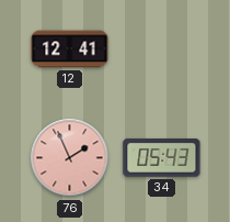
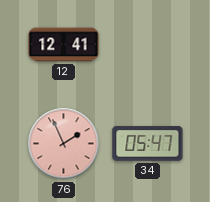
34: 05:43 -> 05:47
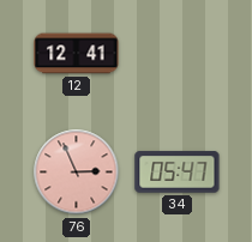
76: 1:56 -> 2:56
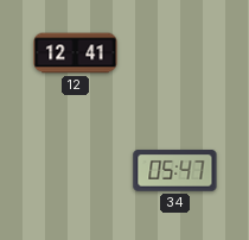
76: 2:56 -> none
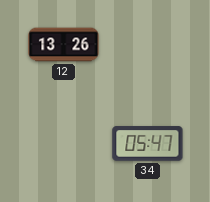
12: 12:41 -> 13:26
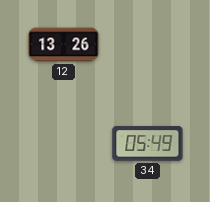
34: 05:47 -> 05:49
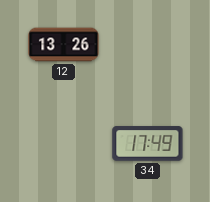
34: 05:49 -> 17:49
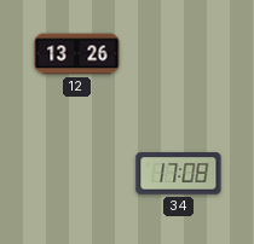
34: 17:49 -> 17:08
